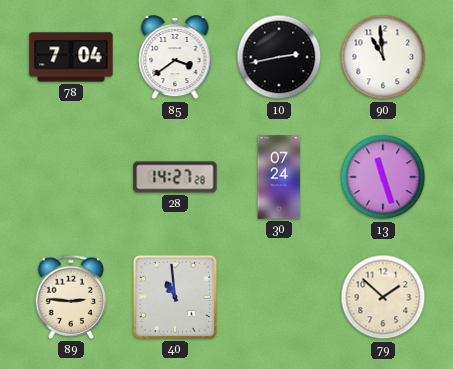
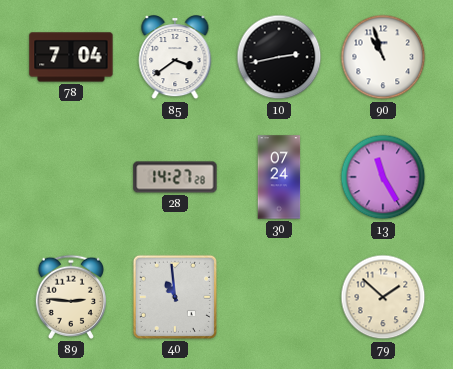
90: 10:59 -> 10:57
13: 11:27 -> 11:25
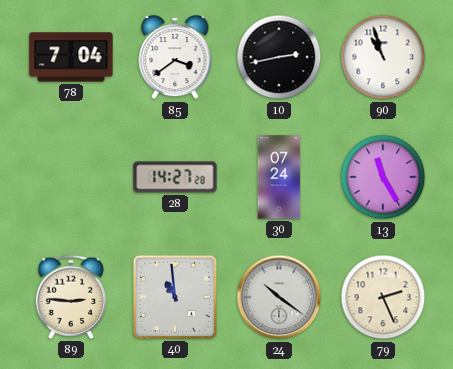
24: none -> 10:21
79: 1:52 -> 2:26
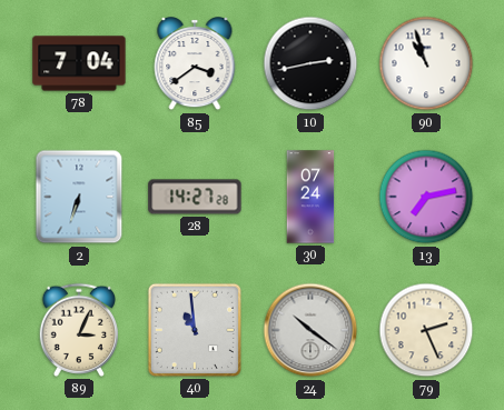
2: none -> 6:33
13: 11:25 -> 7:13
89: 2:46 -> 3:04
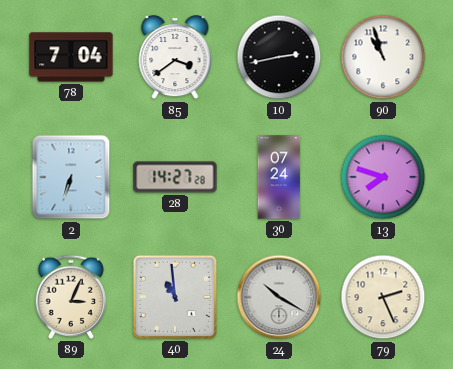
13: 7:13 -> 7:48
24: 10:21 -> 10:20
